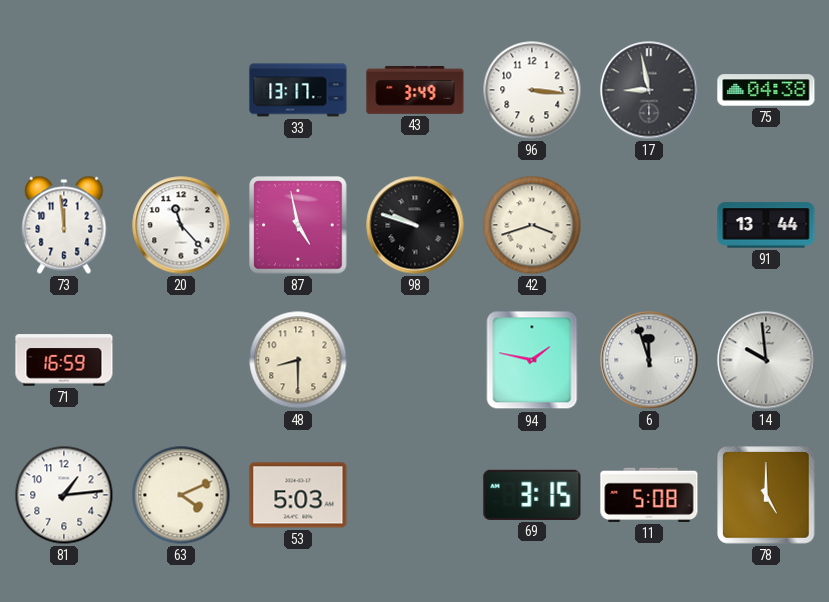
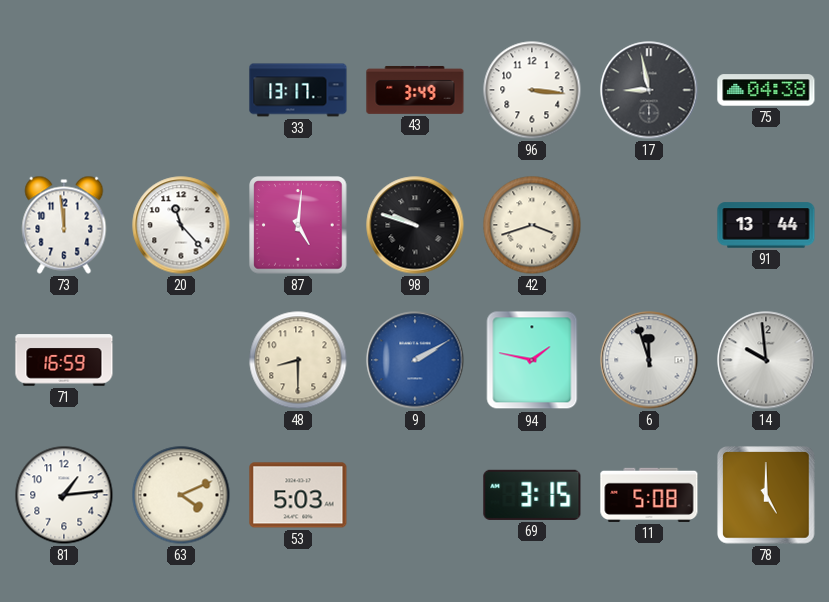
87: 4:58 -> 5:01
9: none -> 2:10
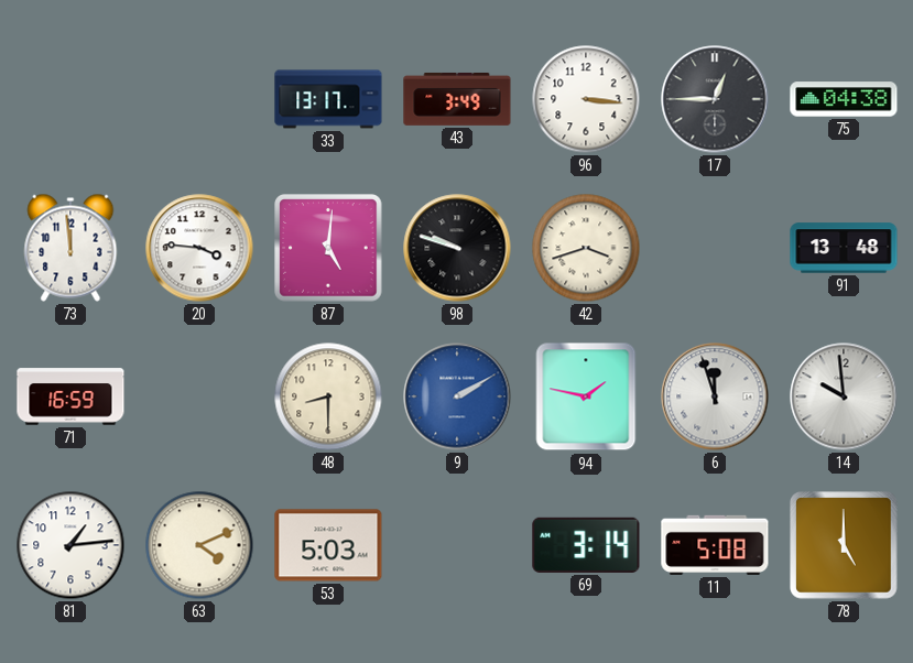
17: 8:58 -> 12:45
20: 11:23 -> 3:46
91: 13:44 -> 13:48
69: 3:15 -> 3:14
